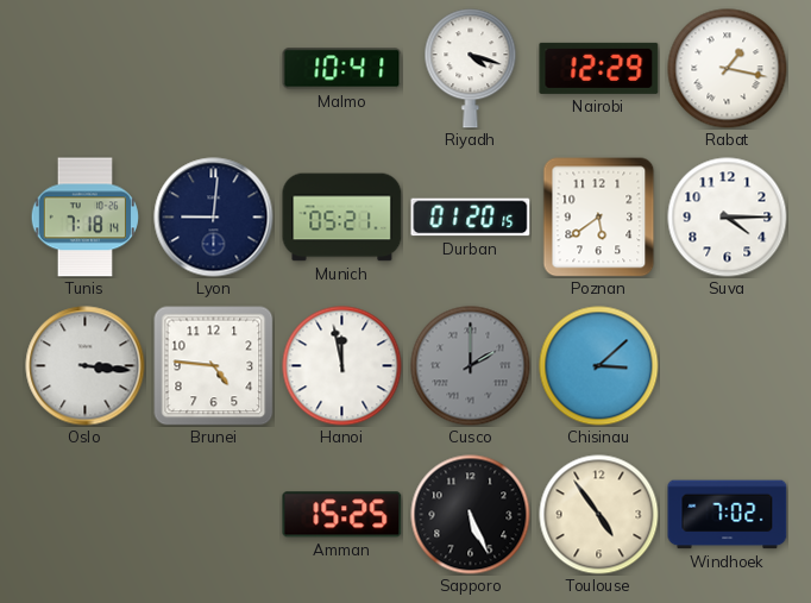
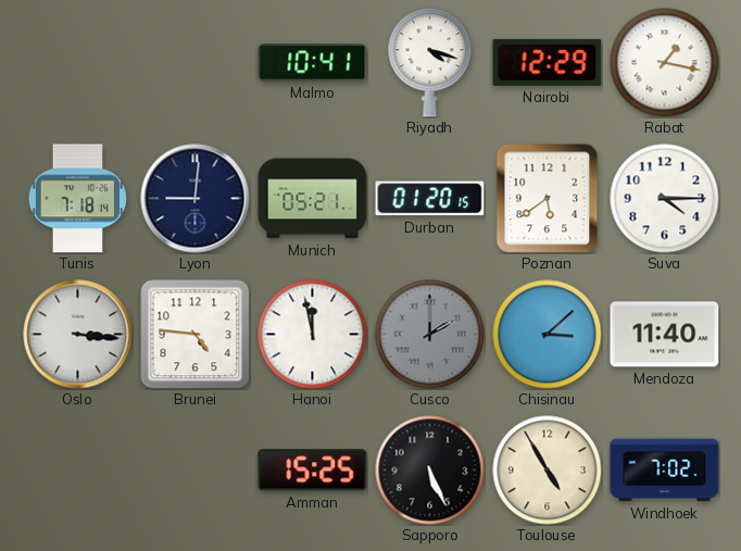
Mendoza: none -> 11:40
Toulouse: 4:54 -> 4:55
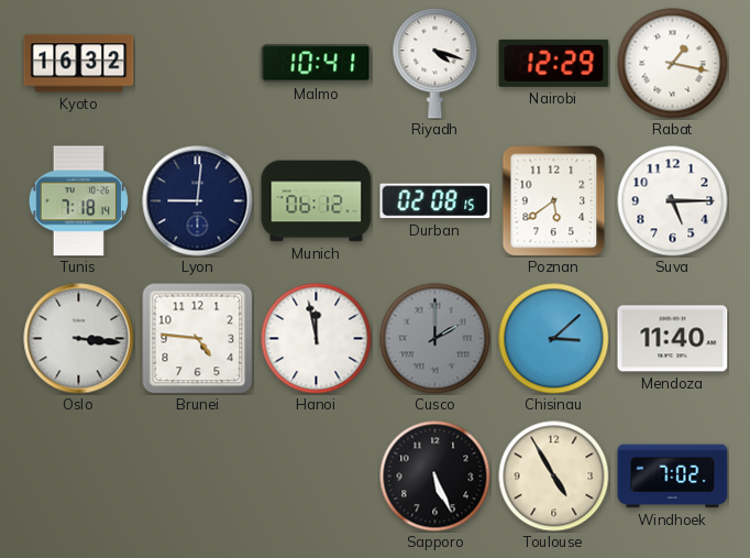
Kyoto: none -> 16:32
Munich: 05:21 -> 06:12
Durban: 01:20 -> 02:08
Suva: 4:15 -> 5:15
Amman: 15:25 -> none
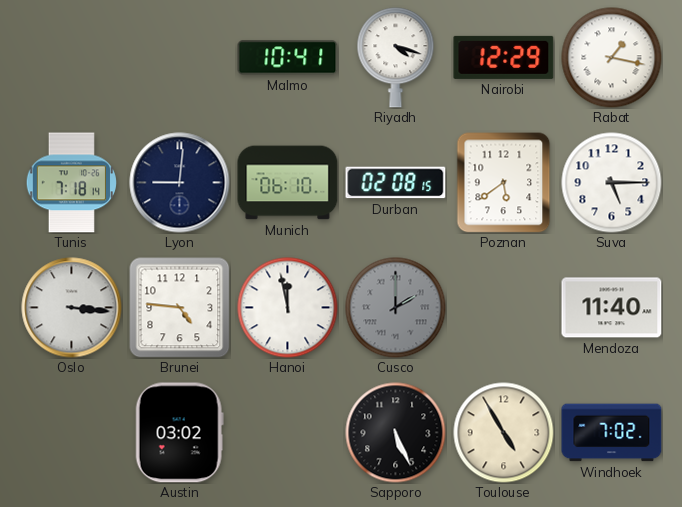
Kyoto: 16:32 -> none
Munich: 06:12 -> 06:10
Chisinau: 3:08 -> none
Austin: none -> 03:02
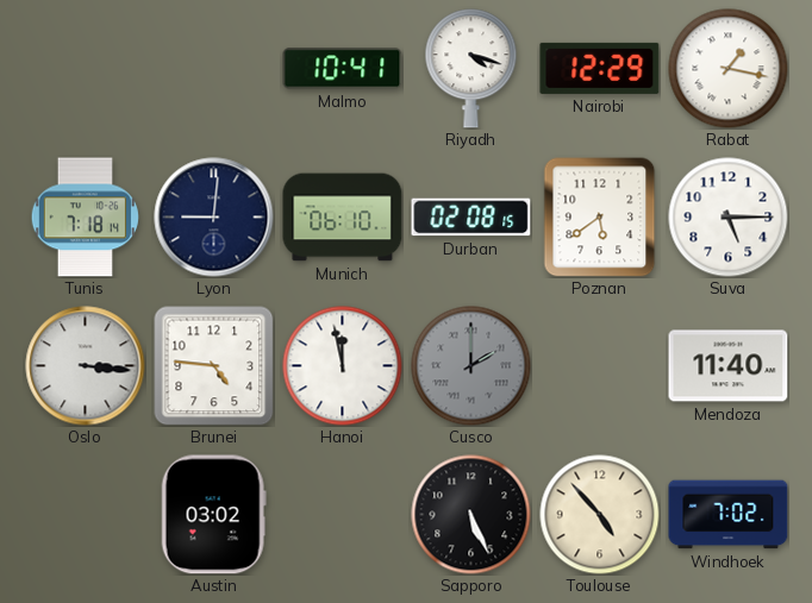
Toulouse: 4:55 -> 4:53
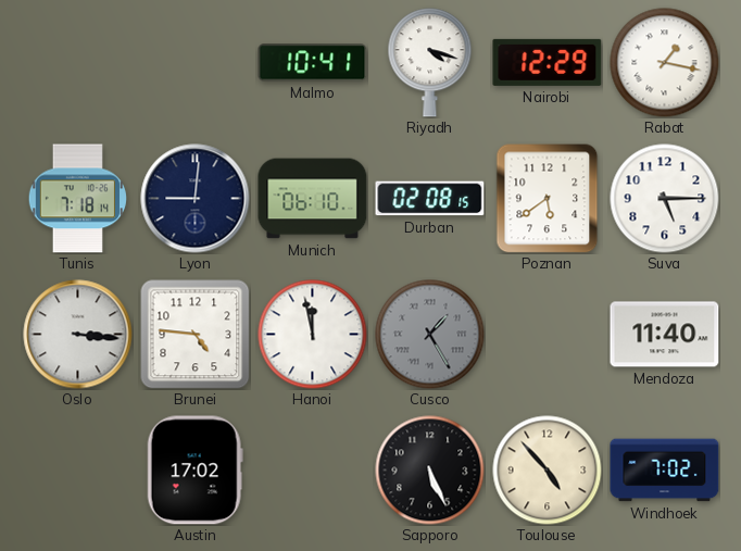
Cusco: 2:00 -> 1:25
Austin: 03:02 -> 17:02
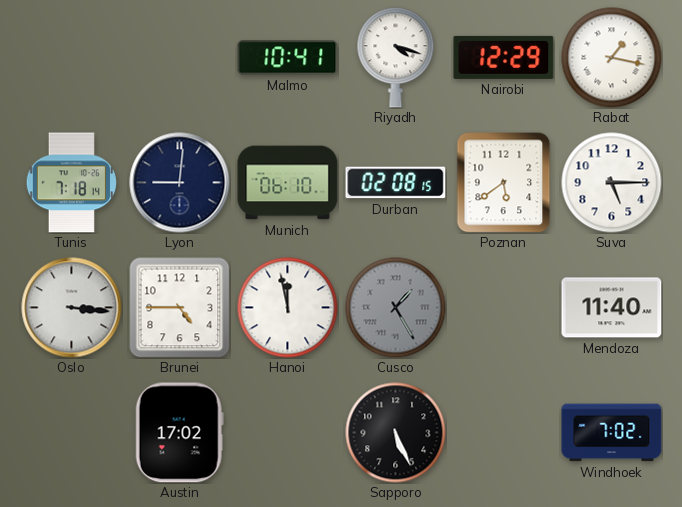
Brunei: 4:46 -> 4:45
Toulouse: 4:53 -> none
